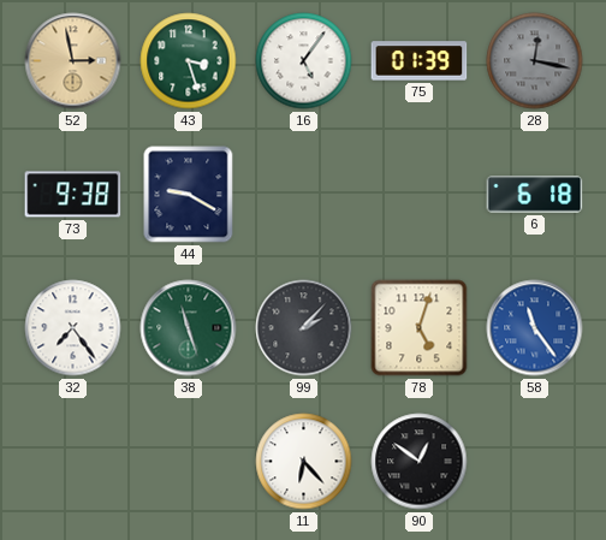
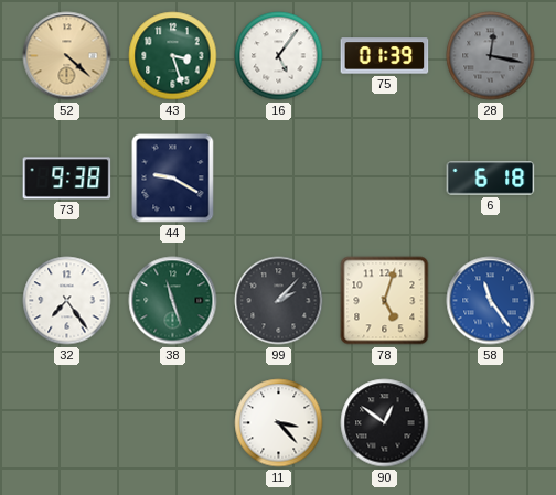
52: 2:58 -> 4:22
11: 6:23 -> 3:23
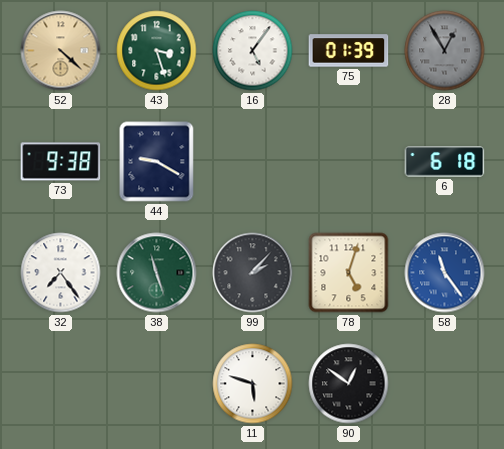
28: 12:17 -> 12:55
11: 3:23 -> 5:48
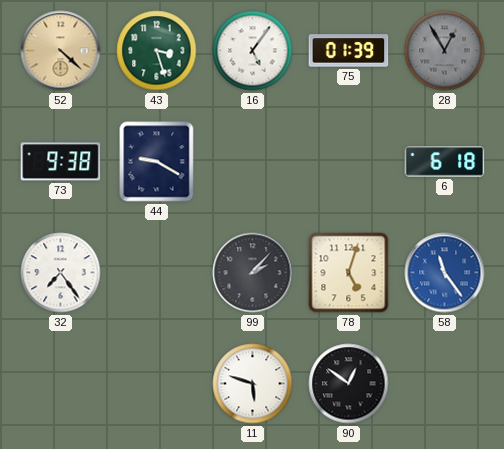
38: 11:27 -> none
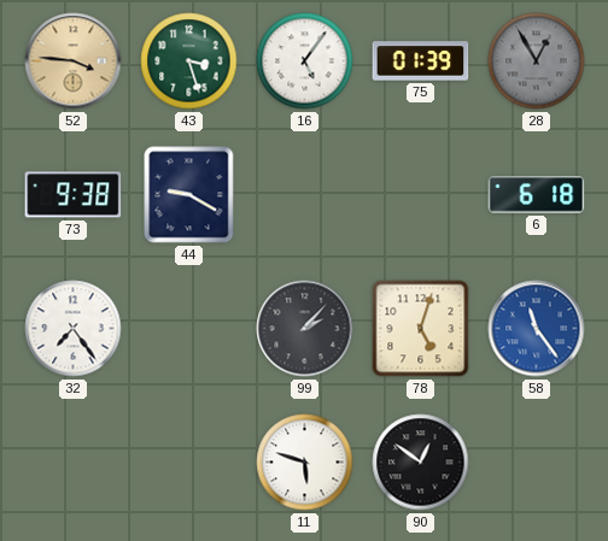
52: 4:22 -> 3:46
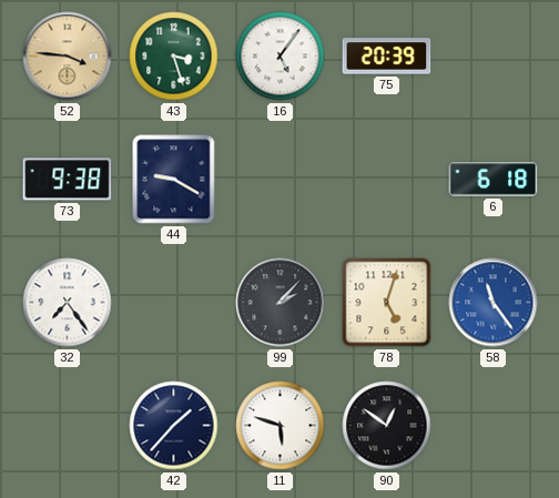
75: 01:39 -> 20:39
28: 12:55 -> none
42: none -> 1:37
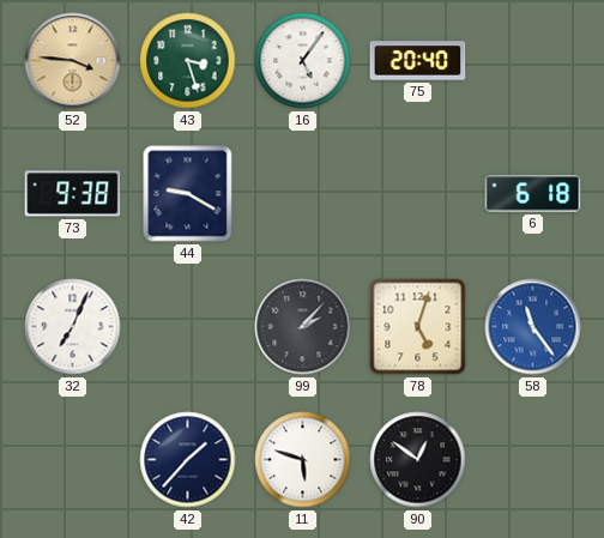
75: 20:39 -> 20:40
32: 7:24 -> 7:04
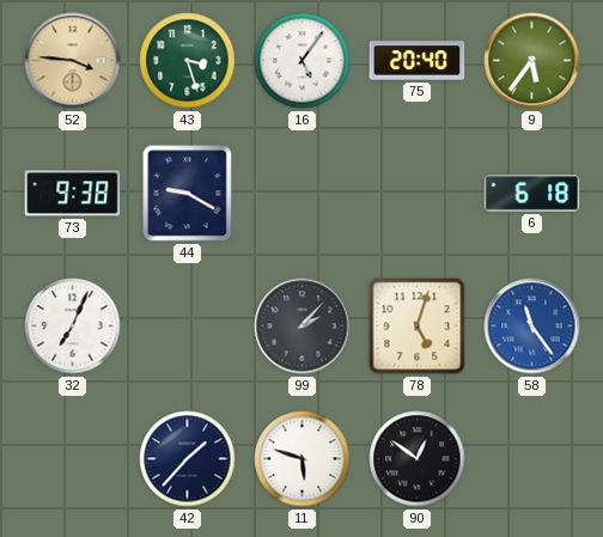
9: none -> 5:36
